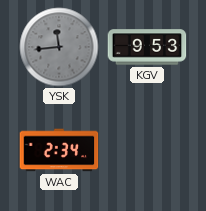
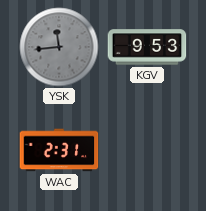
WAC: 2:34 -> 2:31
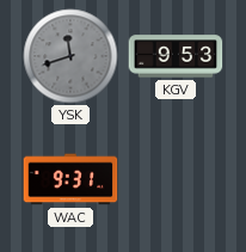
YSK: 11:44 -> 11:42
WAC: 2:31 -> 9:31
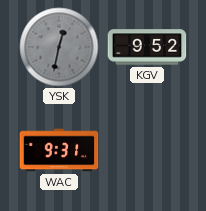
YSK: 11:42 -> 12:32
KGV: 9:53 -> 9:52
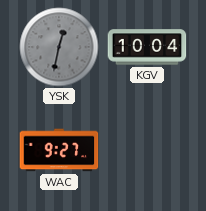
KGV: 9:52 -> 10:04
WAC: 9:31 -> 9:27
